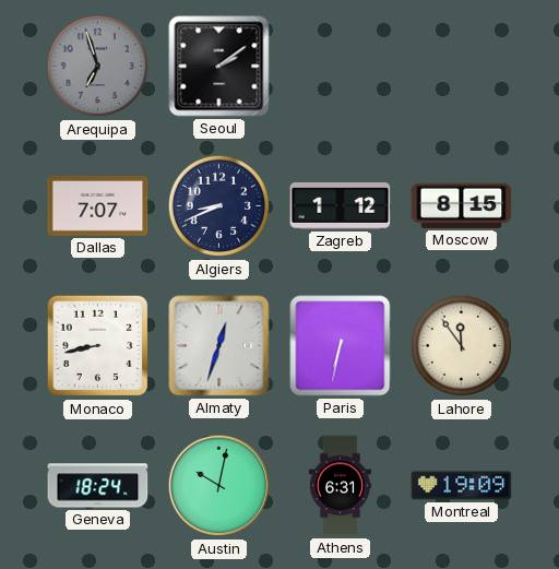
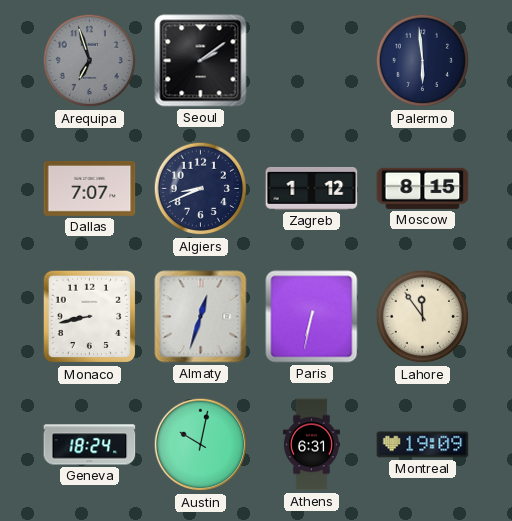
Palermo: none -> 5:59
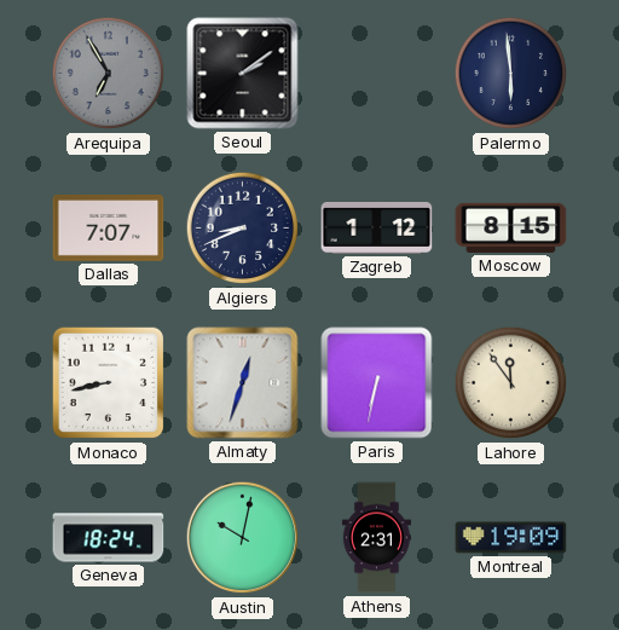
Arequipa: 6:57 -> 6:55
Athens: 6:31 -> 2:31
